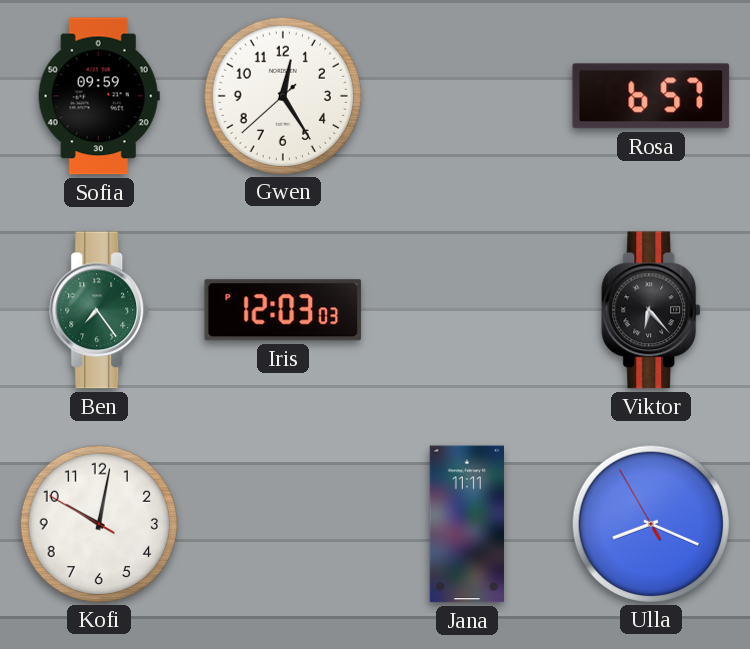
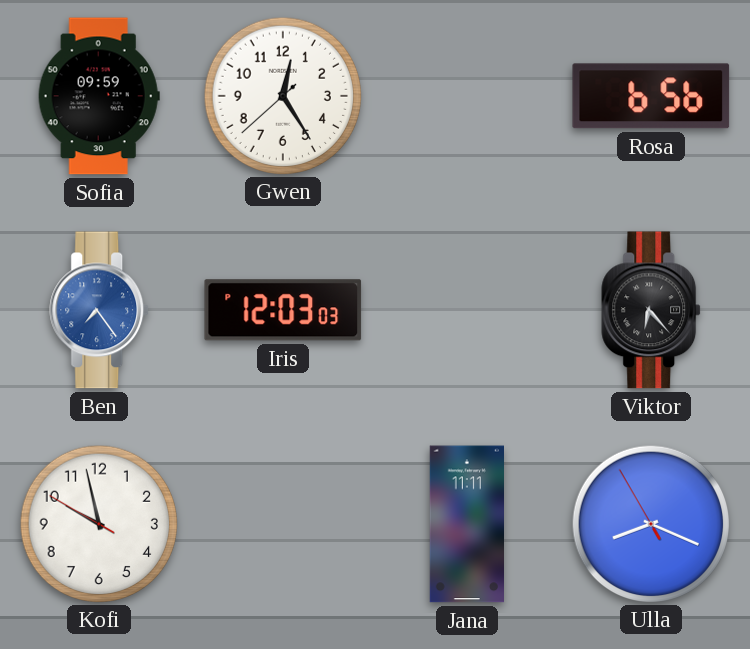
Rosa: 6:57 -> 6:56
Ben dial: green -> blue
Kofi: 10:01 -> 9:57
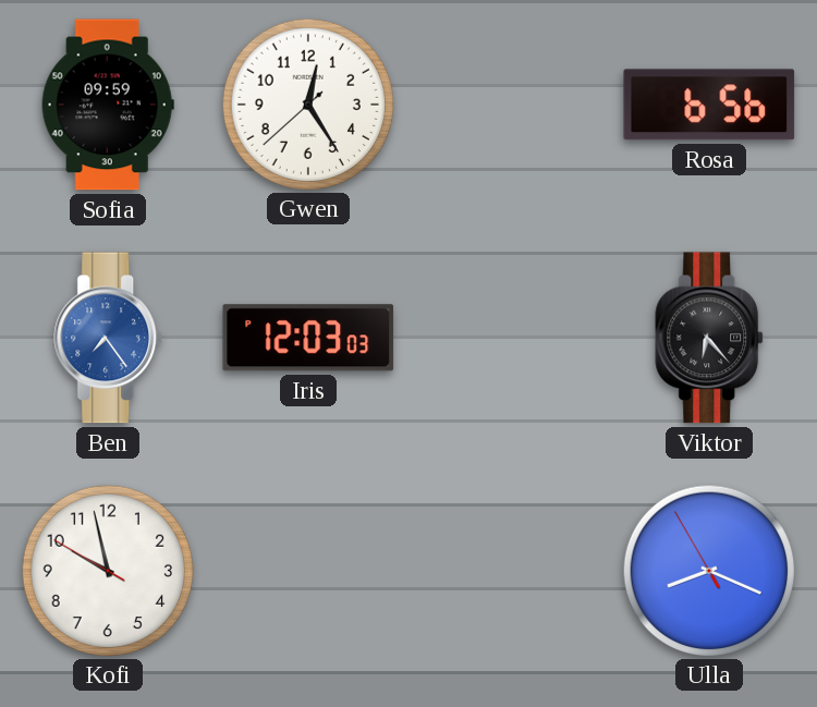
Jana: 11:11 -> none
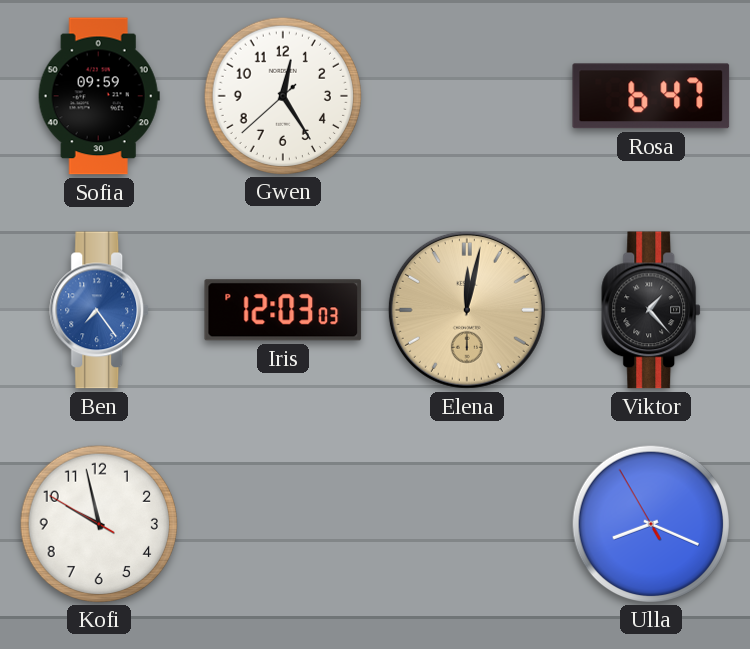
Rosa: 6:56 -> 6:47
Elena: none -> 12:02
Viktor: 6:23 -> 1:23
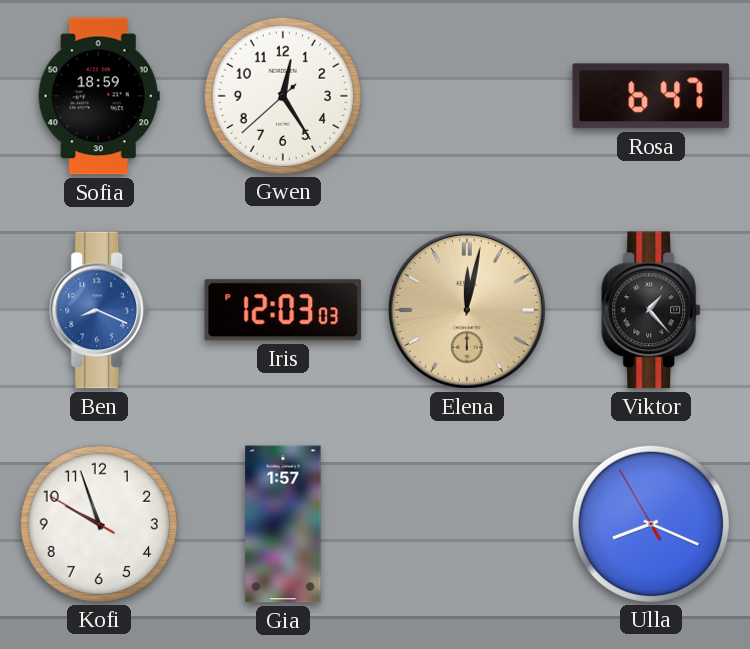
Sofia: 09:59 -> 18:59
Ben: 7:24 -> 8:19
Kofi: 9:57 -> 9:56
Gia: none -> 1:57
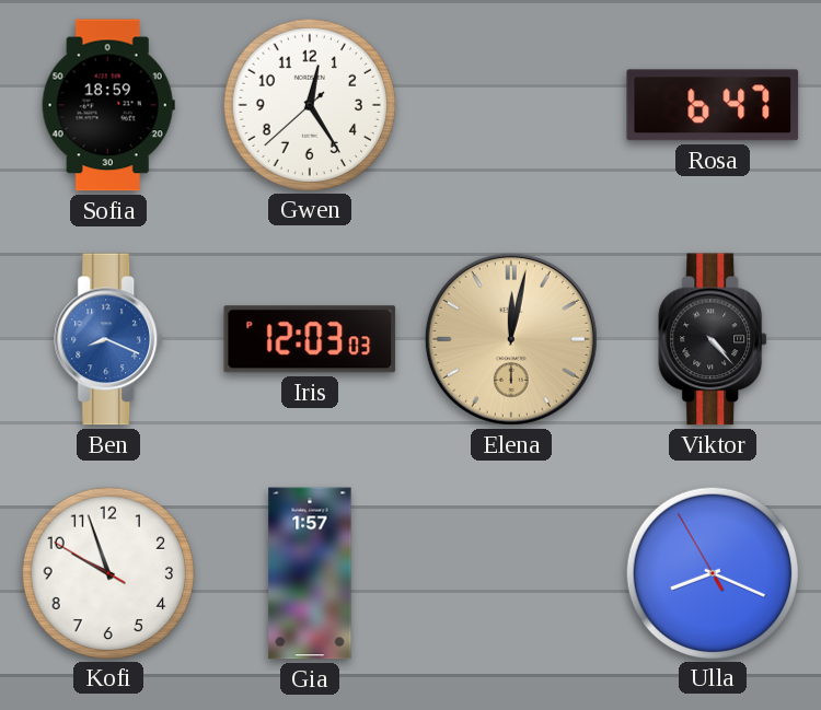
Viktor: 1:23 -> 4:23
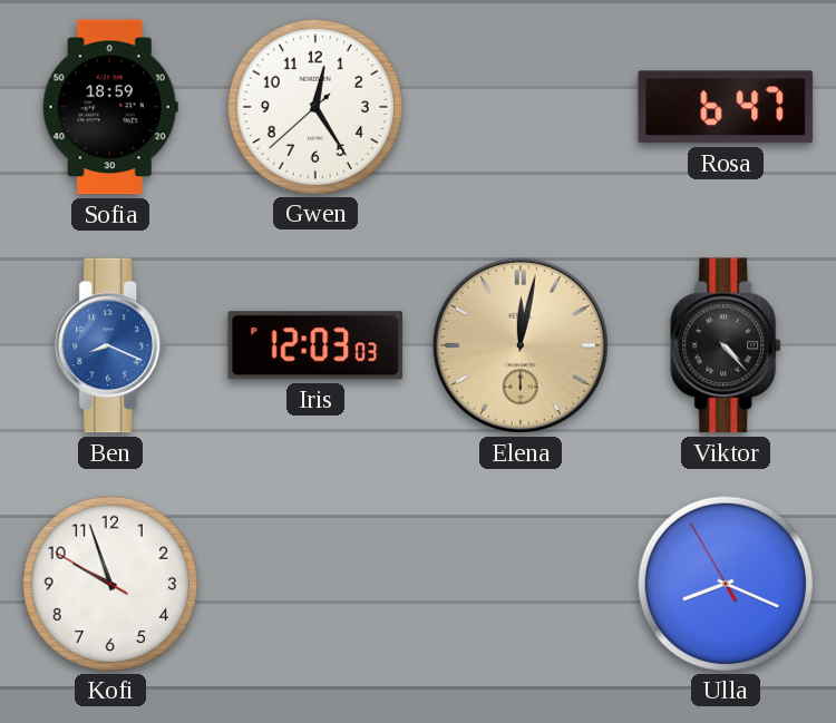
Gia: 1:57 -> none
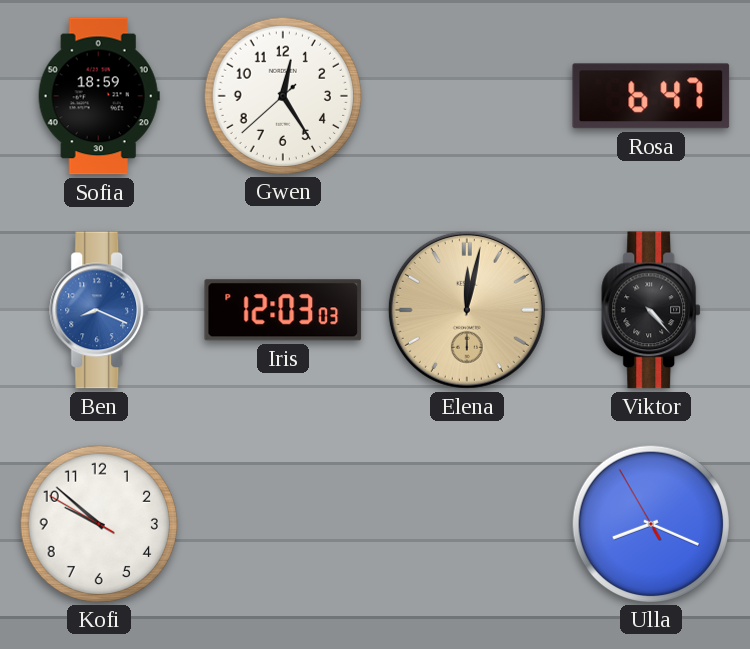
Kofi: 9:56 -> 9:51
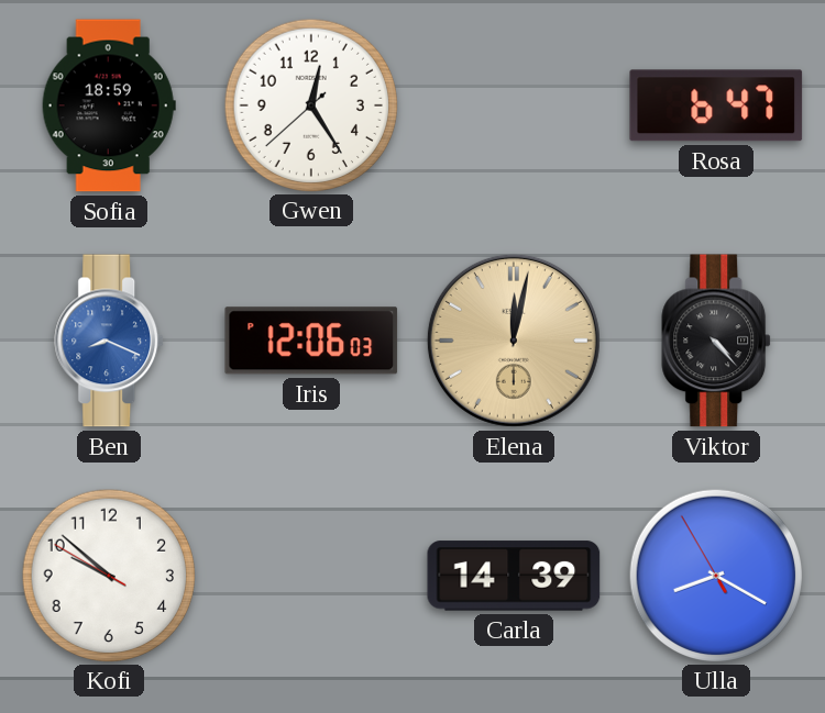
Iris: 12:03 -> 12:06
Carla: none -> 14:39
Ulla: 8:18 -> 8:19
